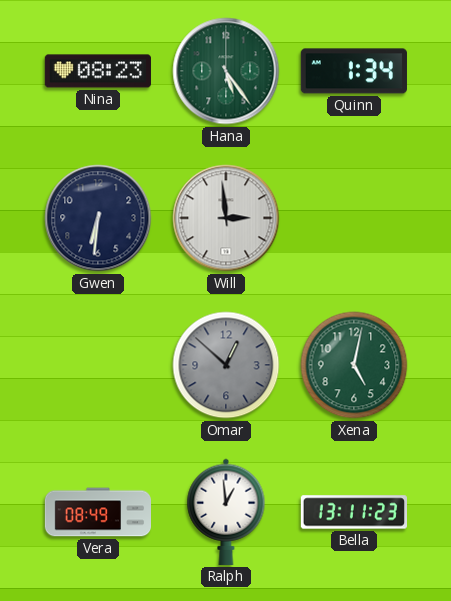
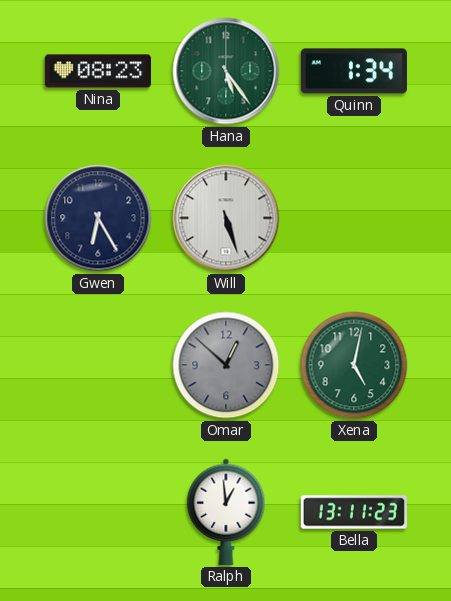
Gwen: 6:31 -> 6:25
Will: 2:59 -> 5:27
Vera: 08:49 -> none
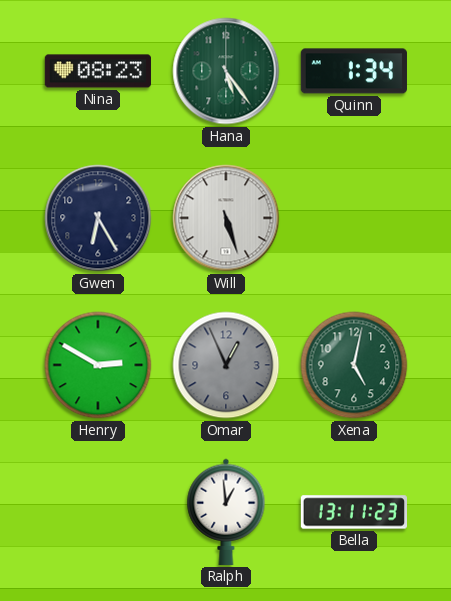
Henry: none -> 2:50
Omar: 12:52 -> 12:56
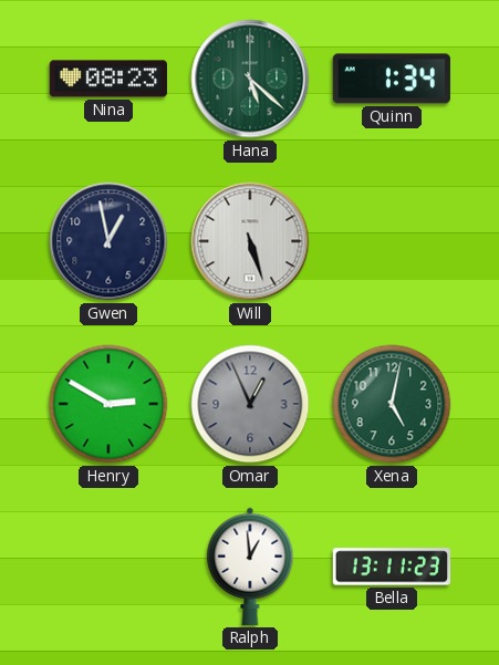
Hana: 5:24 -> 5:22
Gwen: 6:25 -> 12:58
